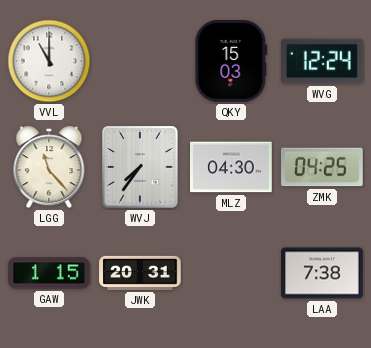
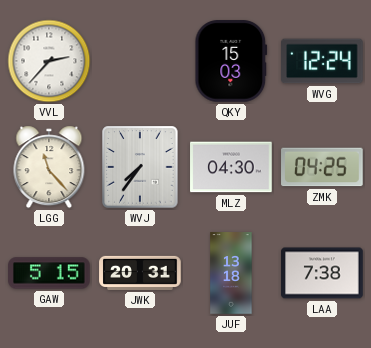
VVL: 11:00 -> 2:37
GAW: 1:15 -> 5:15
JUF: none -> 13:18
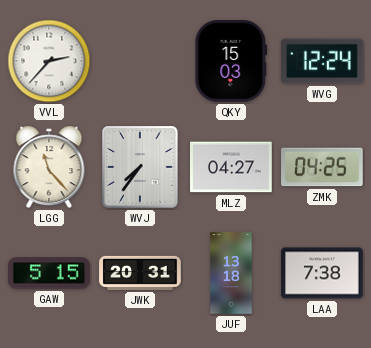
MLZ: 04:30 -> 04:27
